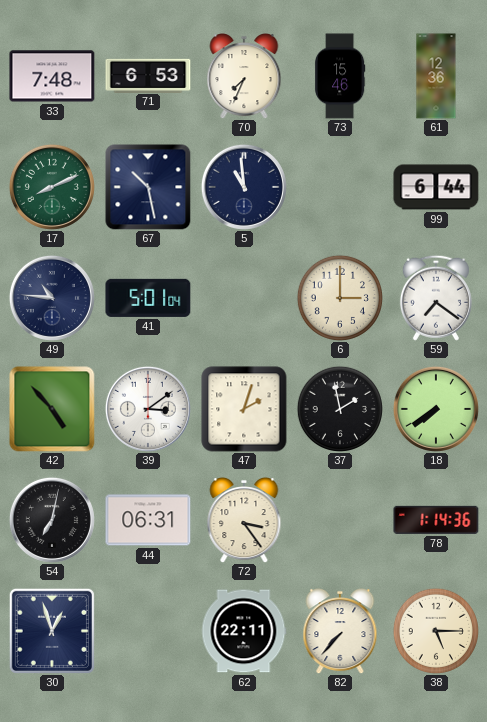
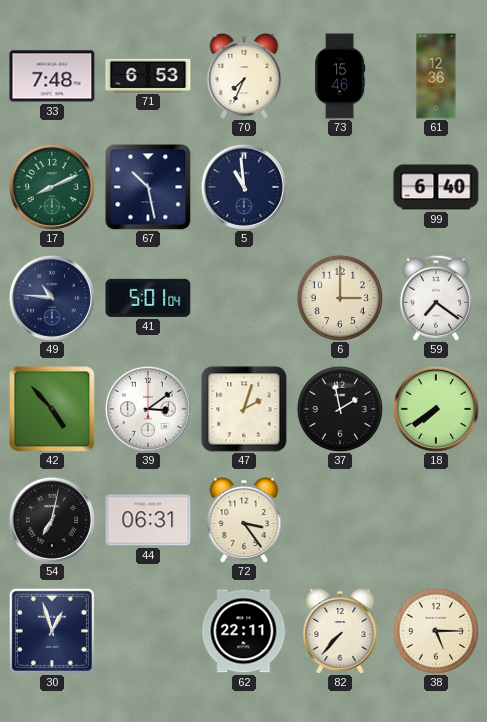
99: 6:44 -> 6:40
78: 1:14 -> none
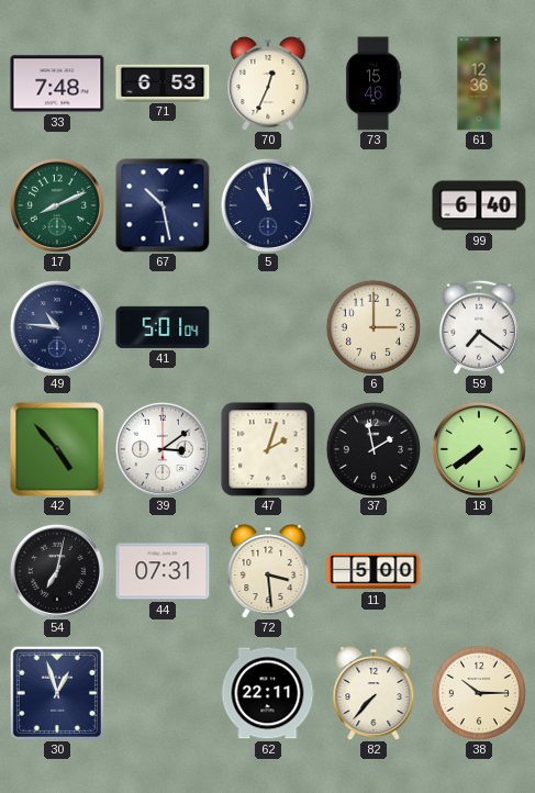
70: 7:34 -> 12:34
44: 06:31 -> 07:31
72: 3:24 -> 3:29
11: none -> 5:00
38: 5:15 -> 10:15
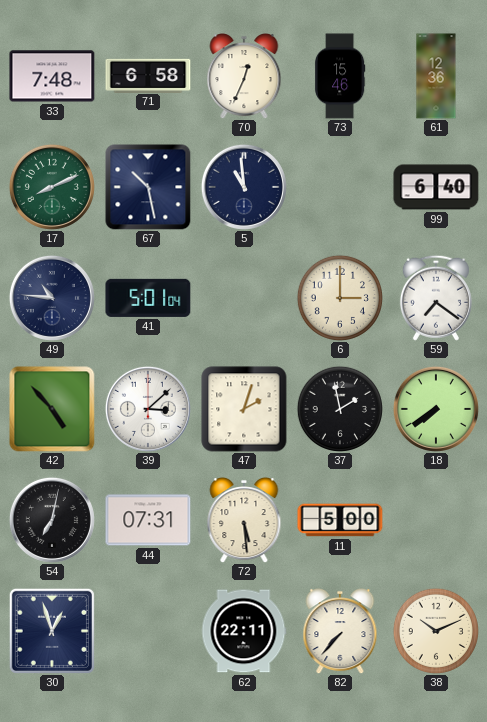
71: 6:53 -> 6:58
39: 3:09 -> 3:08
72: 3:29 -> 5:29
38: 10:15 -> 10:11
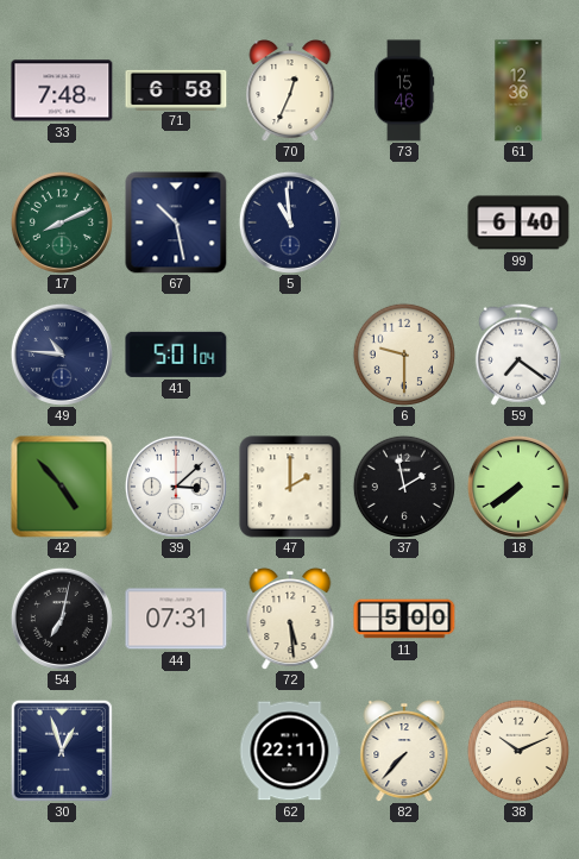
6: 3:00 -> 9:30
47: 2:03 -> 2:00
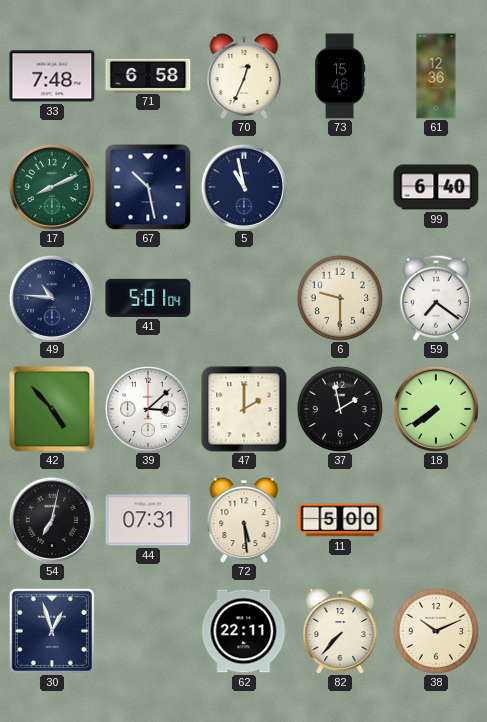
5: 10:59 -> 10:58
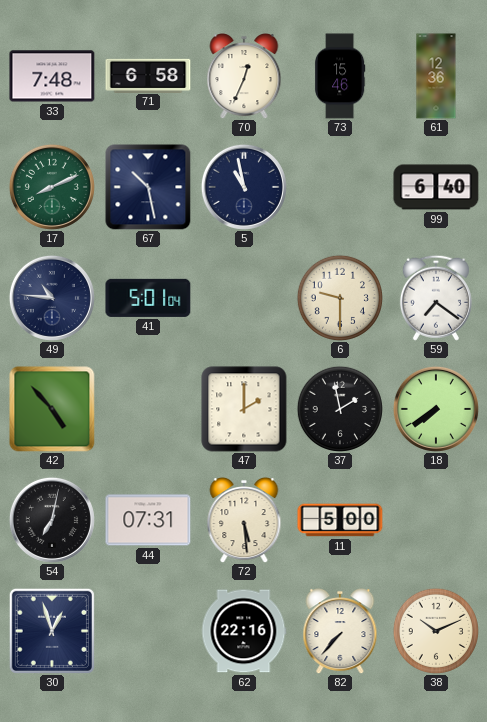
39: 3:08 -> none
62: 22:11 -> 22:16
